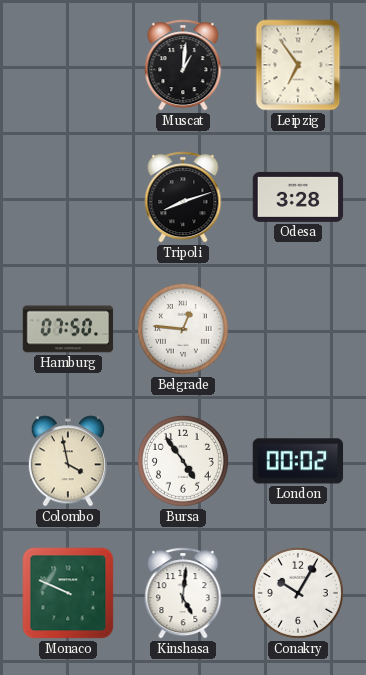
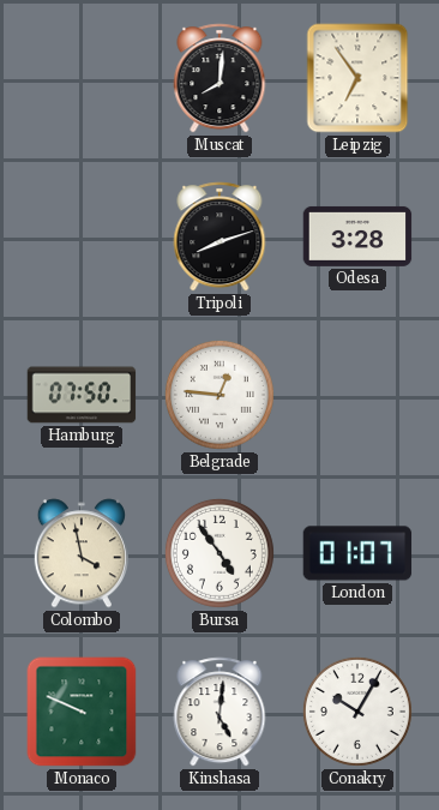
Muscat: 1:01 -> 8:01
London: 00:02 -> 01:07
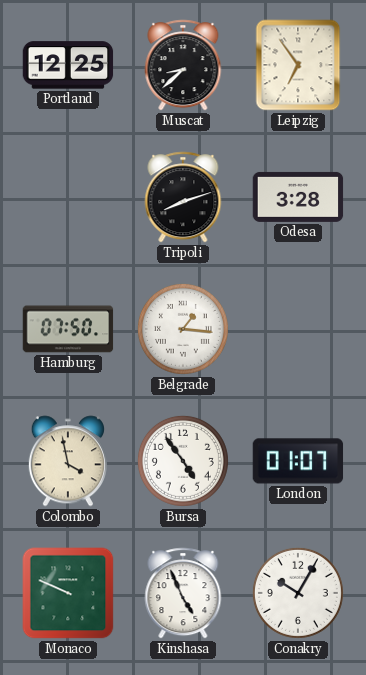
Portland: none -> 12:25
Muscat: 8:01 -> 8:38
Belgrade: 12:46 -> 1:16
Kinshasa: 5:01 -> 4:56
